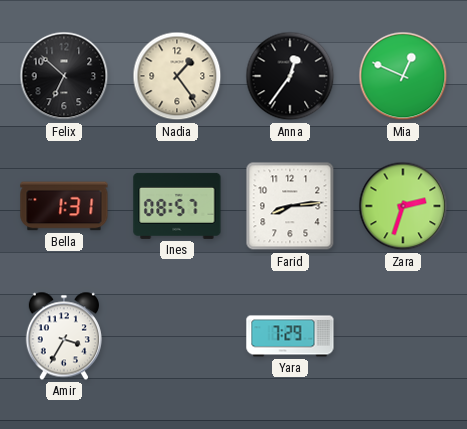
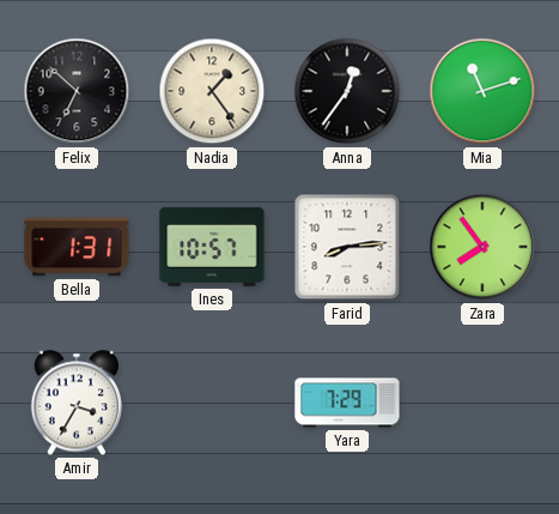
Mia: 12:49 -> 11:12
Ines: 08:57 -> 10:57
Zara: 2:33 -> 7:54
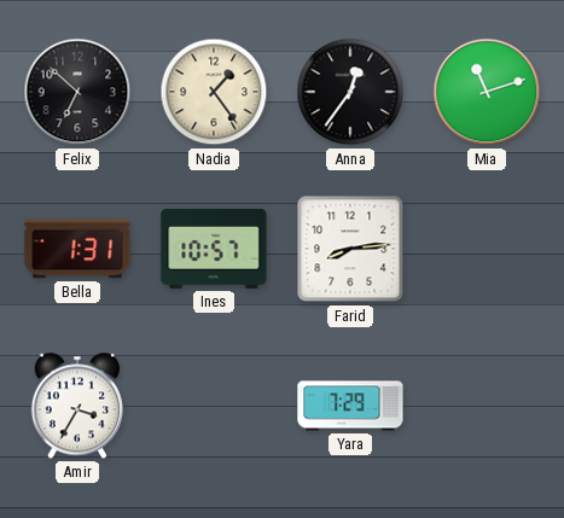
Zara: 7:54 -> none
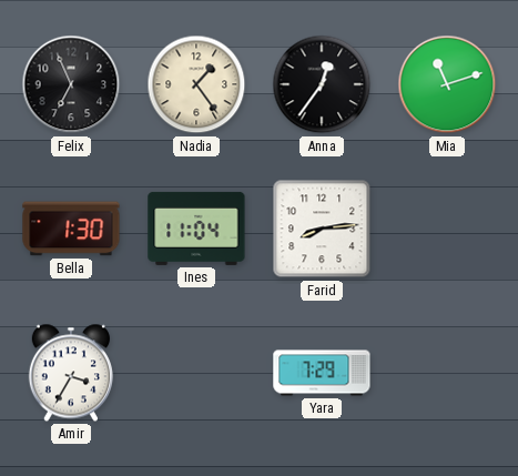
Felix: 6:52 -> 6:56
Bella: 1:31 -> 1:30
Ines: 10:57 -> 11:04
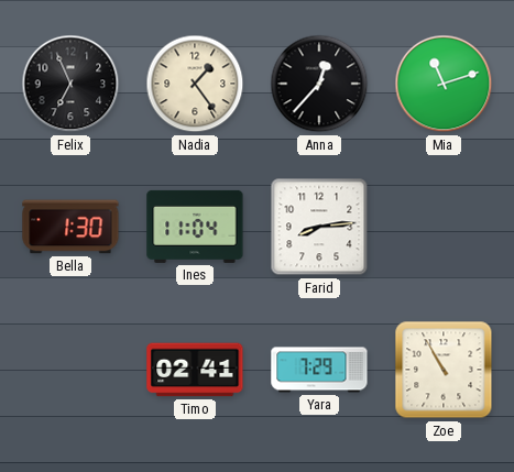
Anna: 12:36 -> 12:37
Amir: 3:35 -> none
Timo: none -> 02:41
Zoe: none -> 10:55
